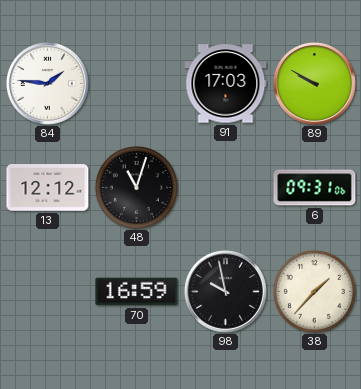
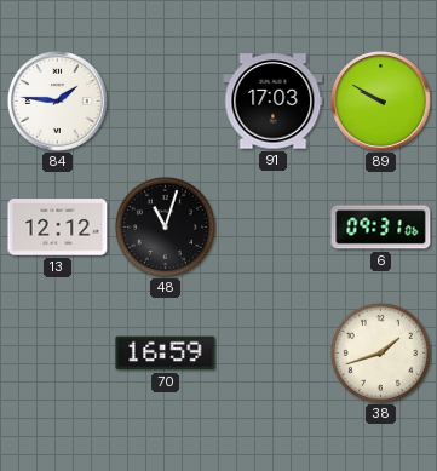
98: 9:58 -> none
38: 1:37 -> 1:42
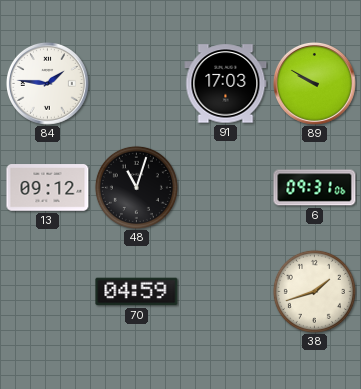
13: 12:12 -> 09:12
70: 16:59 -> 04:59
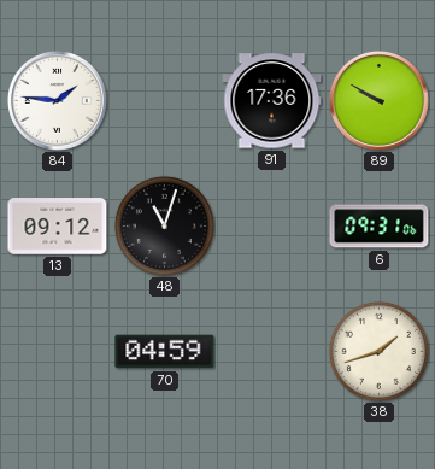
91: 17:03 -> 17:36
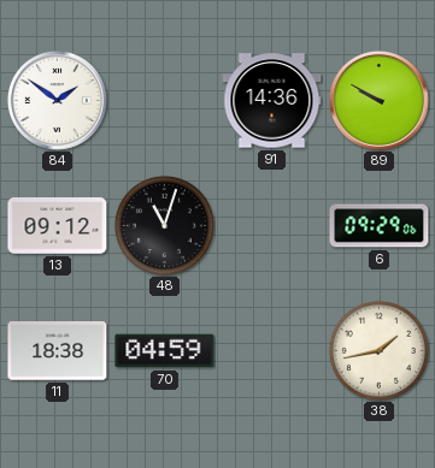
84: 1:46 -> 1:51
91: 17:36 -> 14:36
6: 09:31 -> 09:29
11: none -> 18:38
38: 1:42 -> 1:43
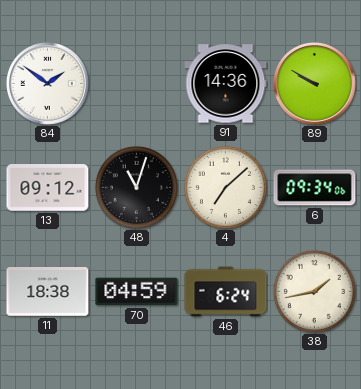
4: none -> 7:08
6: 09:29 -> 09:34
46: none -> 6:24
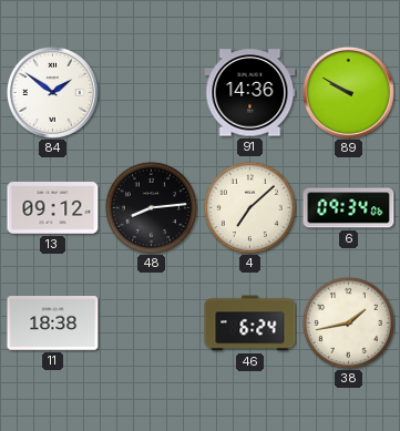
48: 11:03 -> 8:14
70: 04:59 -> none
